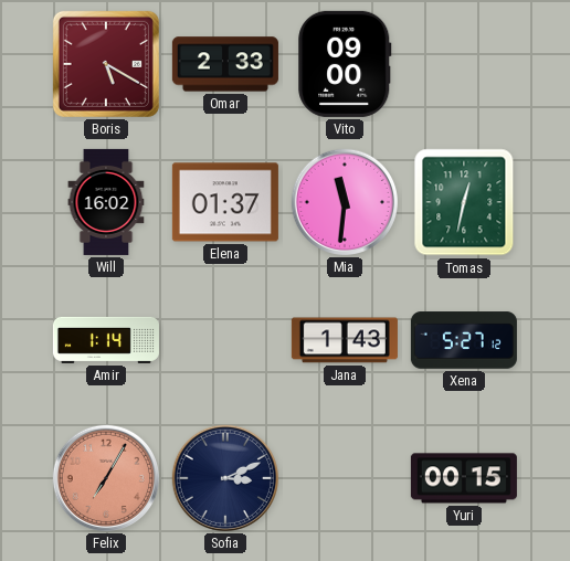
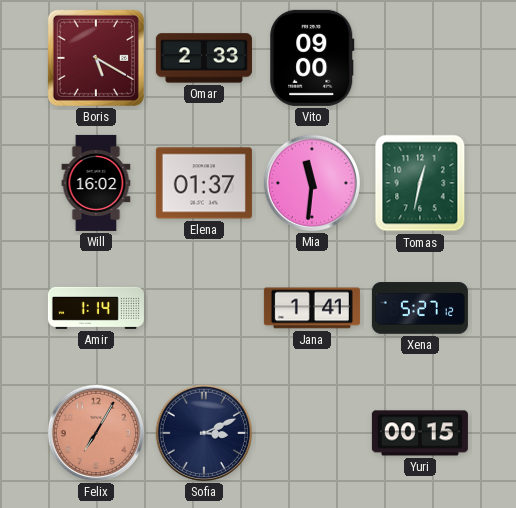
Jana: 1:43 -> 1:41
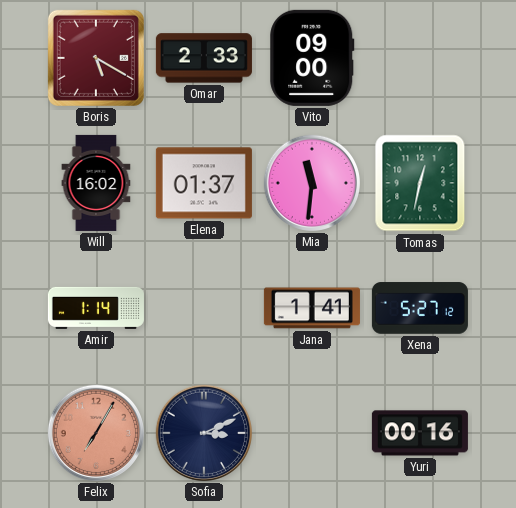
Yuri: 00:15 -> 00:16
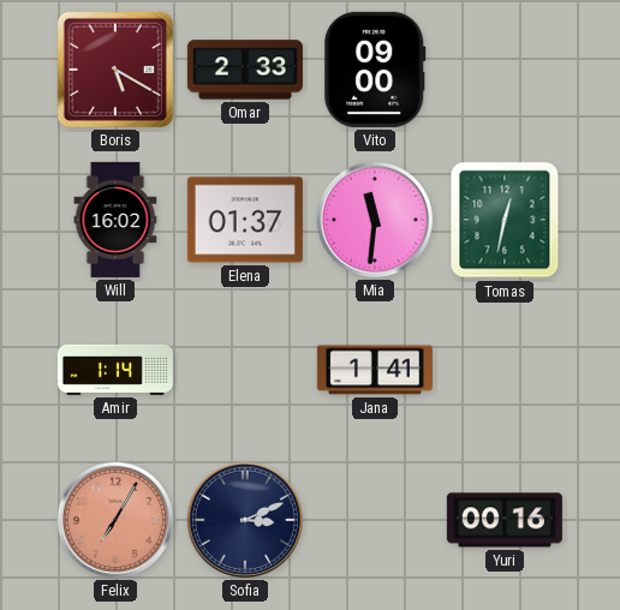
Xena: 5:27 -> none
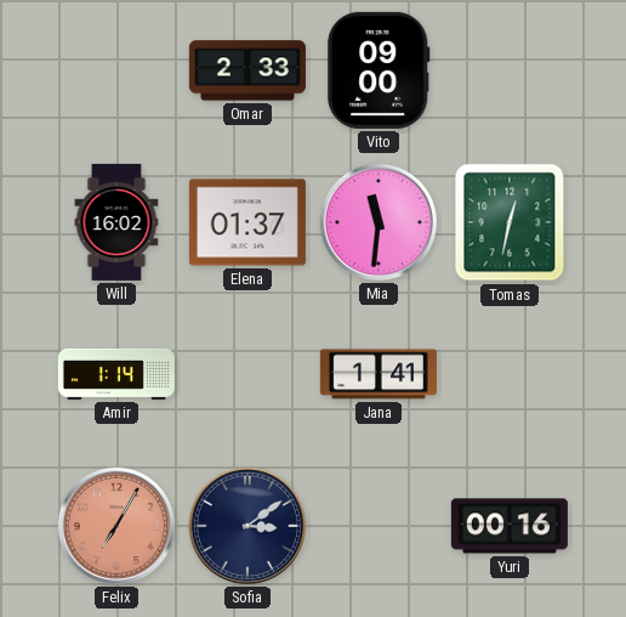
Boris: 5:20 -> none
Sofia: 3:11 -> 3:09
